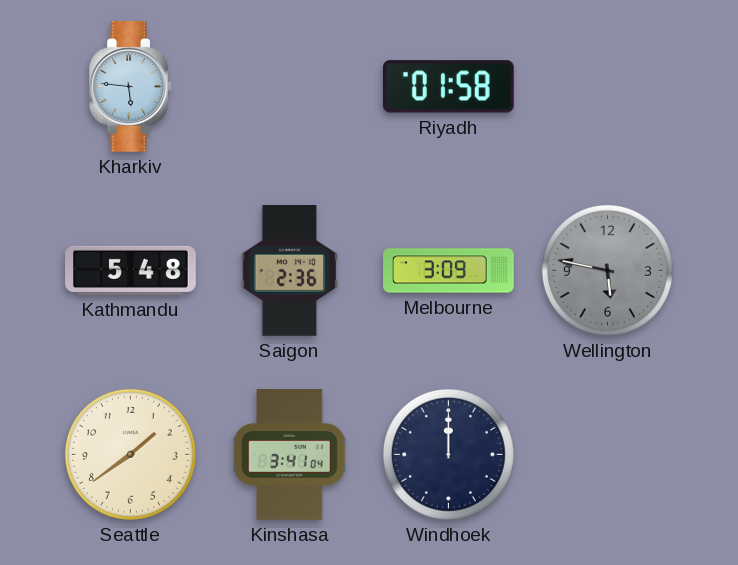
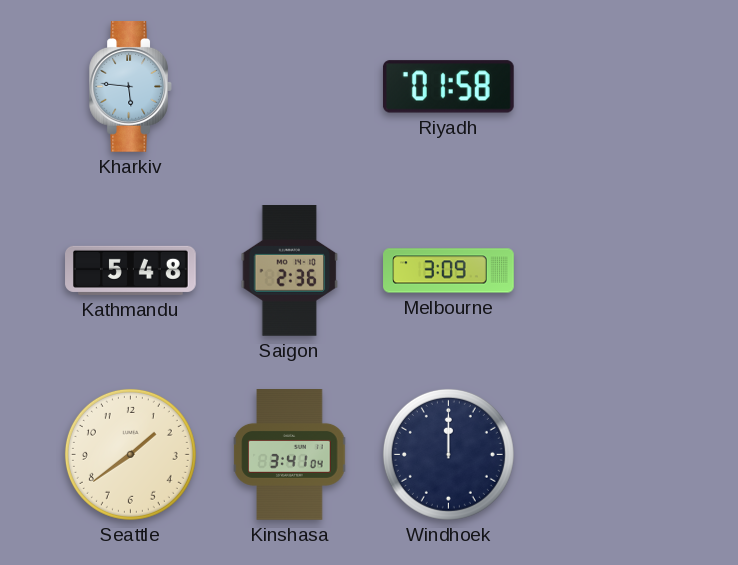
Wellington: 5:47 -> none
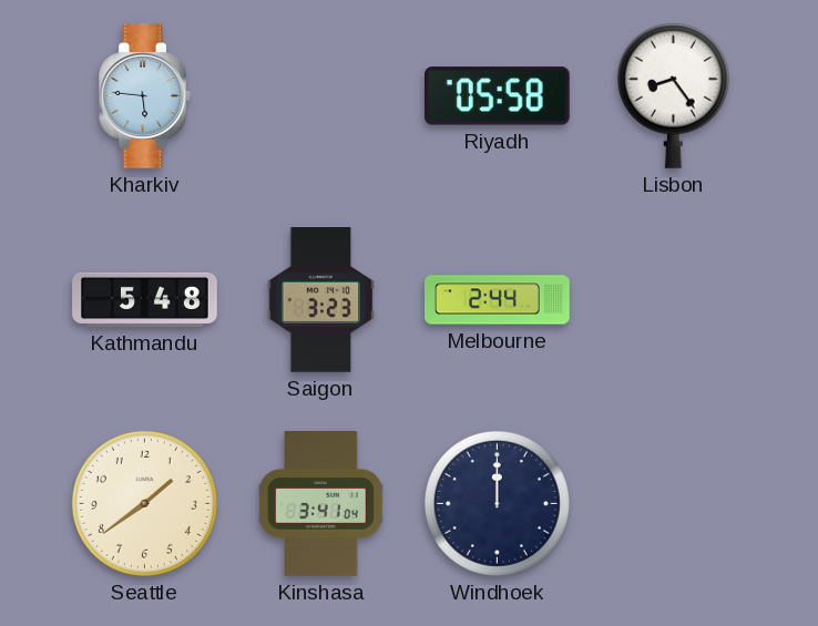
Riyadh: 01:58 -> 05:58
Lisbon: none -> 8:24
Saigon: 2:36 -> 3:23
Melbourne: 3:09 -> 2:44
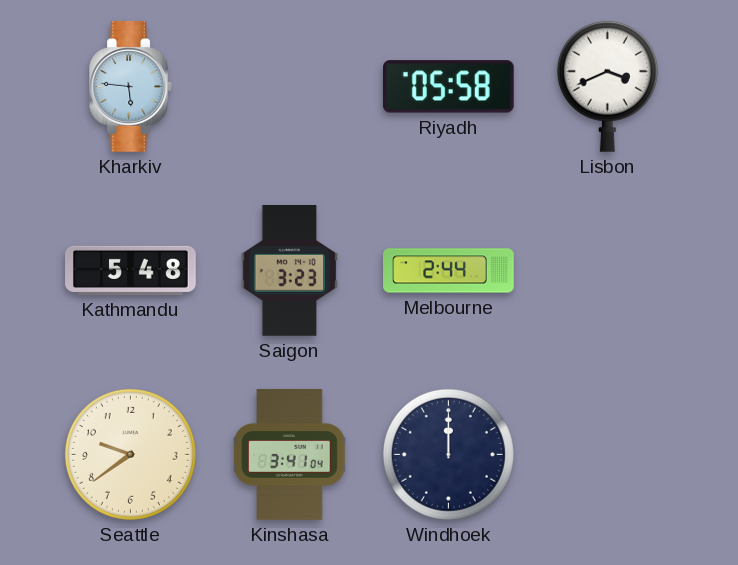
Lisbon: 8:24 -> 3:41
Seattle: 1:39 -> 9:39
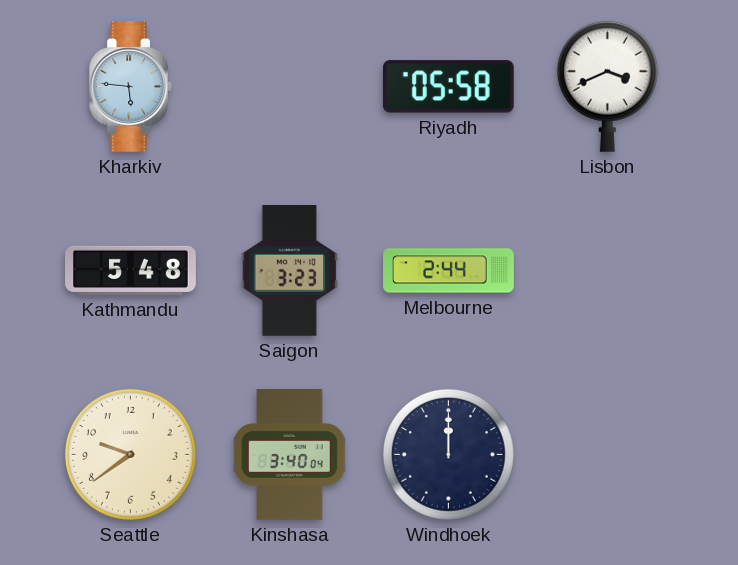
Kinshasa: 3:41 -> 3:40
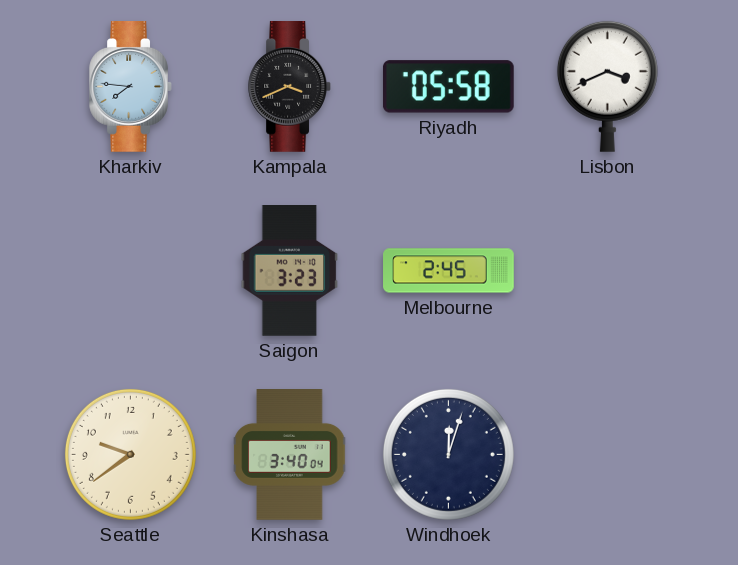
Kharkiv: 5:46 -> 7:46
Kampala: none -> 3:41
Kathmandu: 5:48 -> none
Melbourne: 2:44 -> 2:45
Windhoek: 12:00 -> 12:03
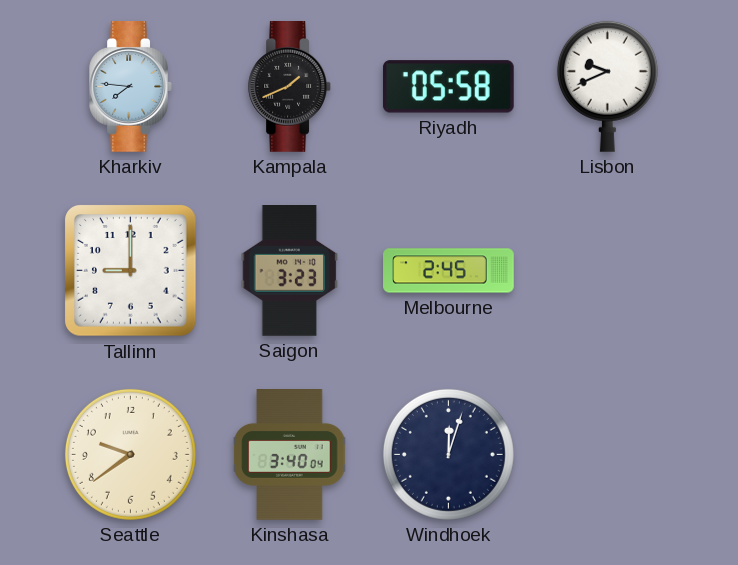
Kampala: 3:41 -> 1:41
Lisbon: 3:41 -> 9:41
Tallinn: none -> 9:00
